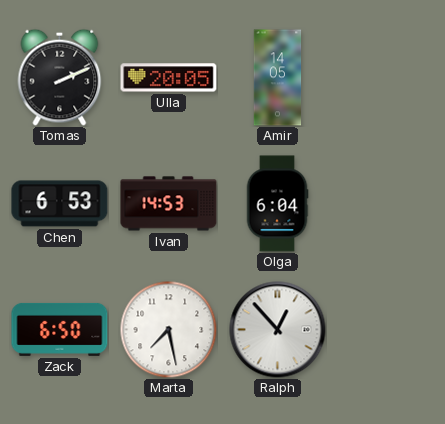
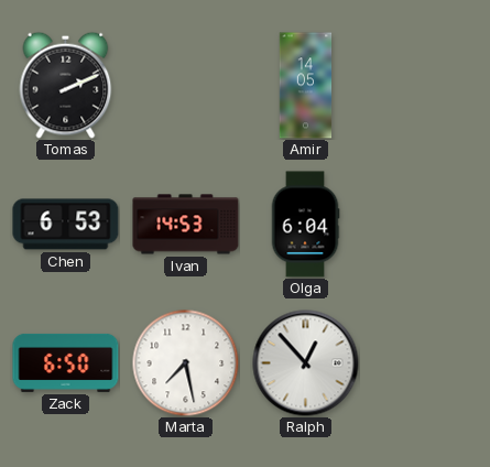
Ulla: 20:05 -> none
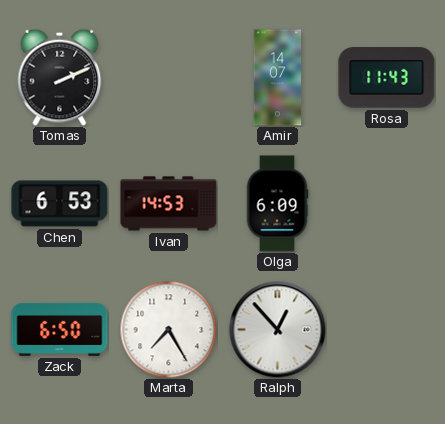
Amir: 14:05 -> 14:07
Rosa: none -> 11:43
Olga: 6:04 -> 6:09
Marta: 7:28 -> 7:25
